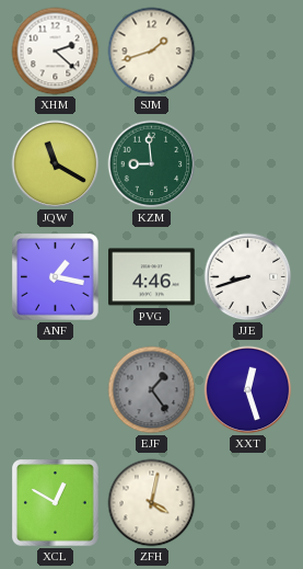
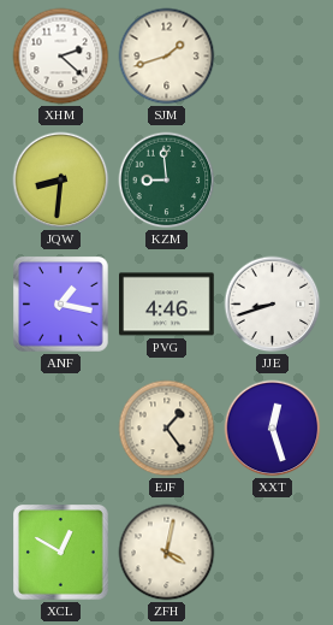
JQW: 11:20 -> 8:31
EJF dial: grey -> cream
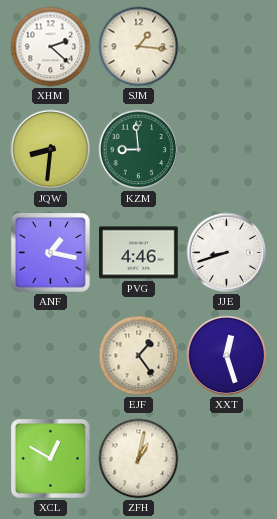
SJM: 1:42 -> 1:16
ZFH: 4:02 -> 1:02
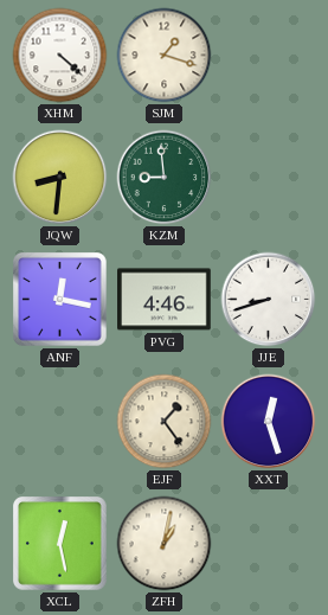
XHM: 2:22 -> 4:22
SJM: 1:16 -> 1:18
ANF: 1:17 -> 12:17
XCL: 12:50 -> 12:28
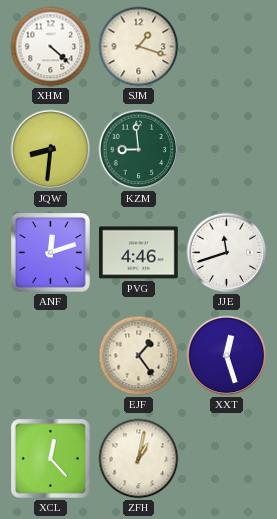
ANF: 12:17 -> 12:12
JJE: 8:42 -> 11:42
XCL: 12:28 -> 12:23
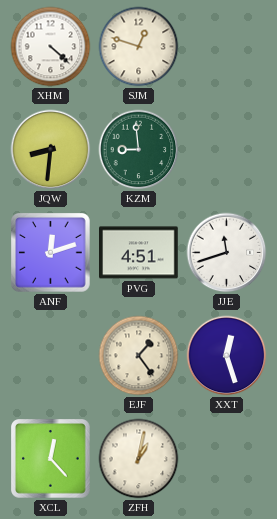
SJM: 1:18 -> 12:48
PVG: 4:46 -> 4:51
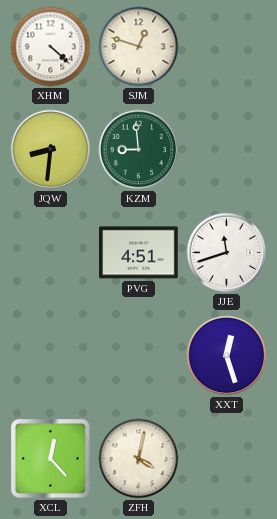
ANF: 12:12 -> none
EJF: 1:24 -> none
ZFH: 1:02 -> 4:02
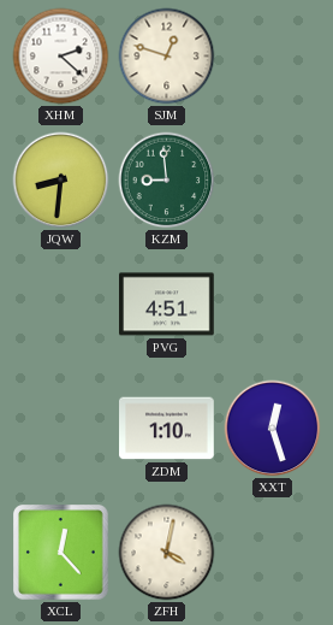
XHM: 4:22 -> 2:22
JJE: 11:42 -> none
ZDM: none -> 1:10
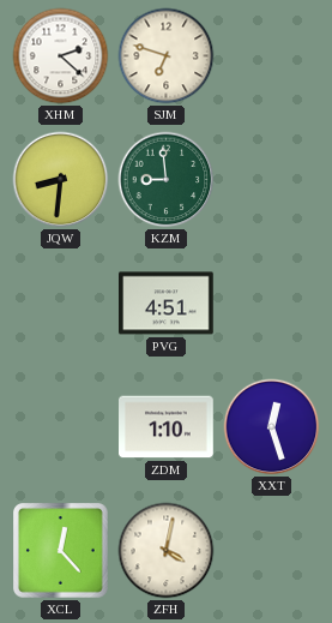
SJM: 12:48 -> 6:48
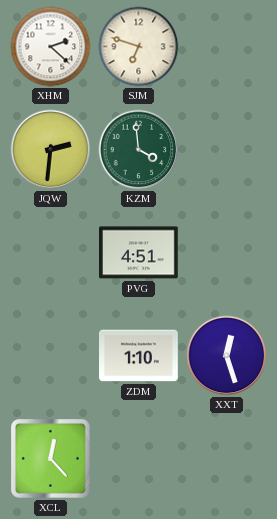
JQW: 8:31 -> 2:31
KZM: 8:59 -> 3:59
ZFH: 4:02 -> none
